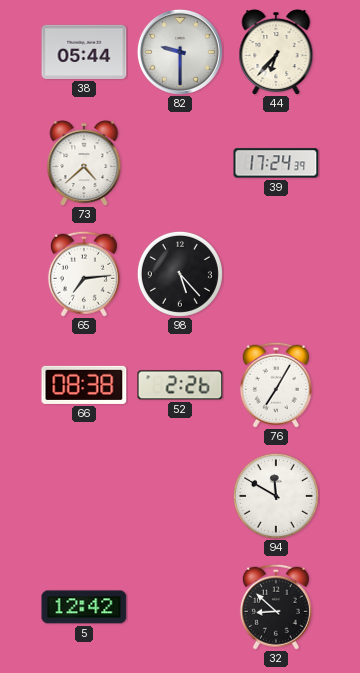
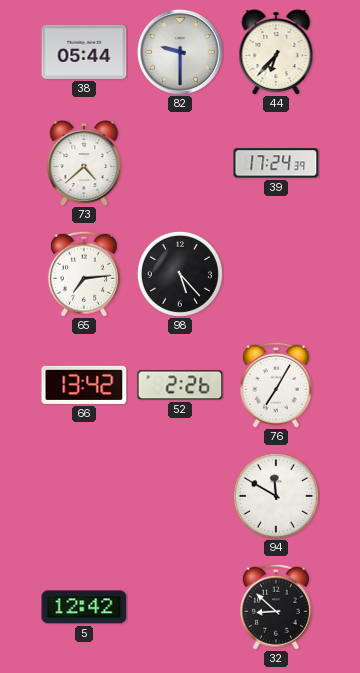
66: 08:38 -> 13:42
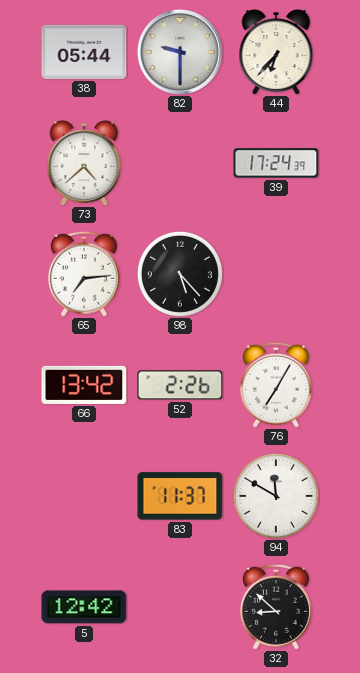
83: none -> 11:37
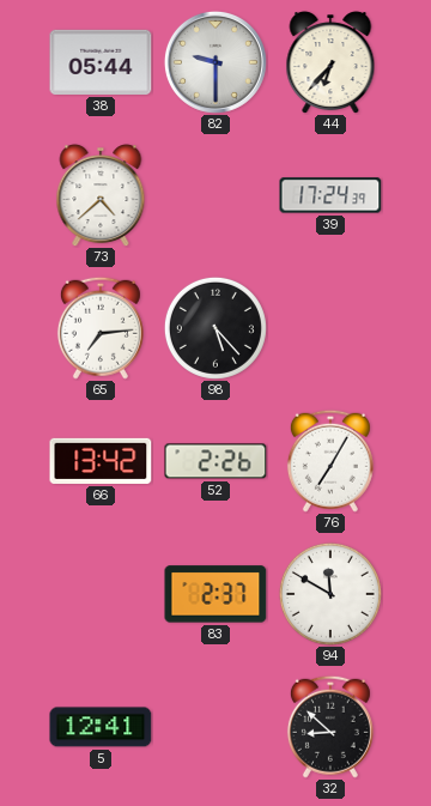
83: 11:37 -> 2:37
5: 12:42 -> 12:41
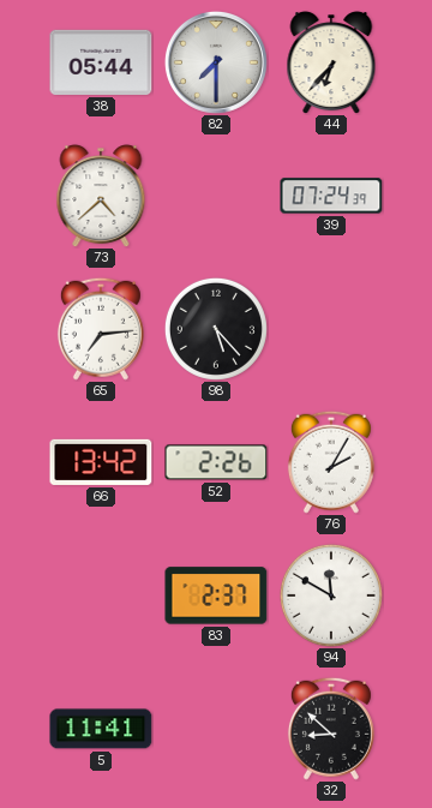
82: 9:30 -> 7:30
39: 17:24 -> 07:24
76: 7:05 -> 2:05
5: 12:41 -> 11:41
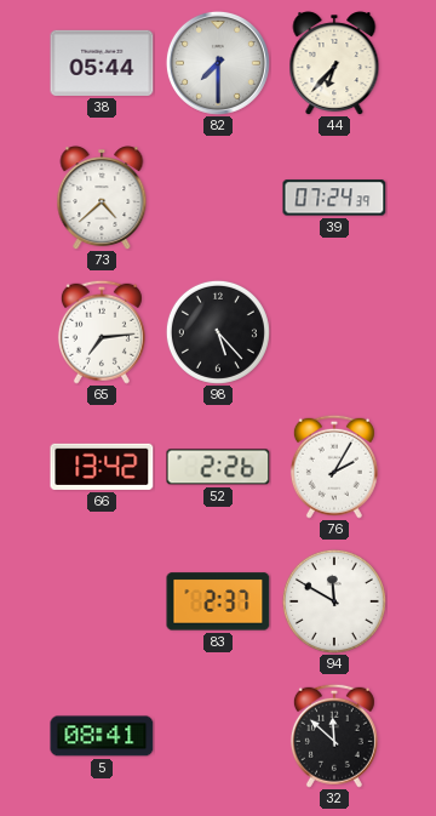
5: 11:41 -> 08:41
32: 8:52 -> 11:52
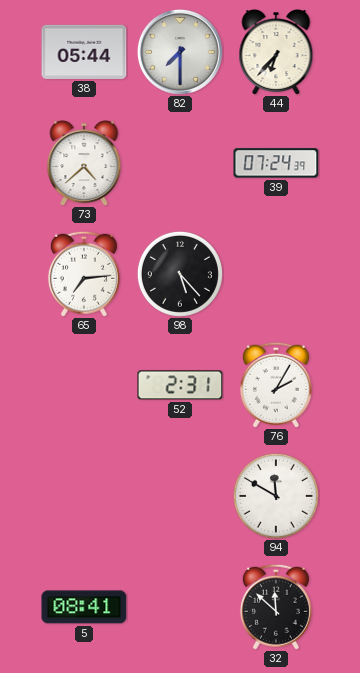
66: 13:42 -> none
52: 2:26 -> 2:31
83: 2:37 -> none
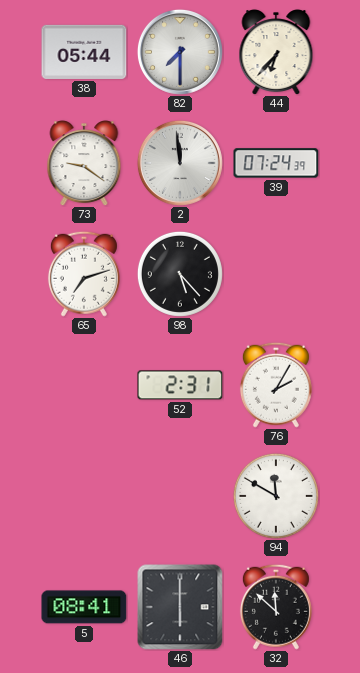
73: 4:38 -> 9:21
2: none -> 11:59
65: 7:14 -> 7:12
46: none -> 6:00
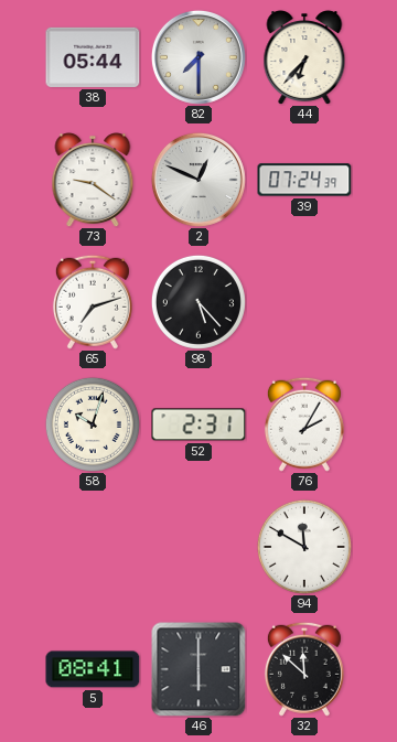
2: 11:59 -> 12:49
58: none -> 10:03
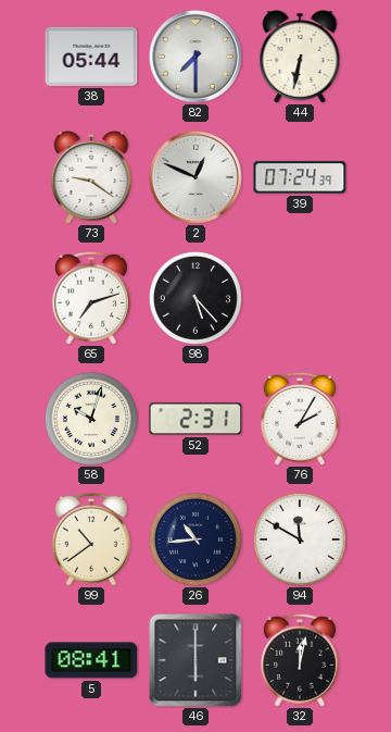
44: 6:37 -> 6:32
99: none -> 10:39
26: none -> 10:44
32: 11:52 -> 12:02
